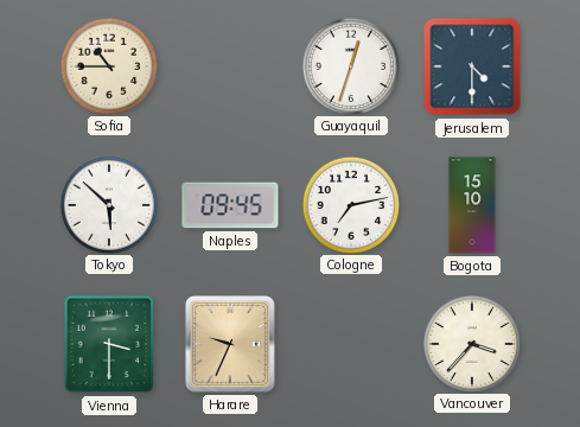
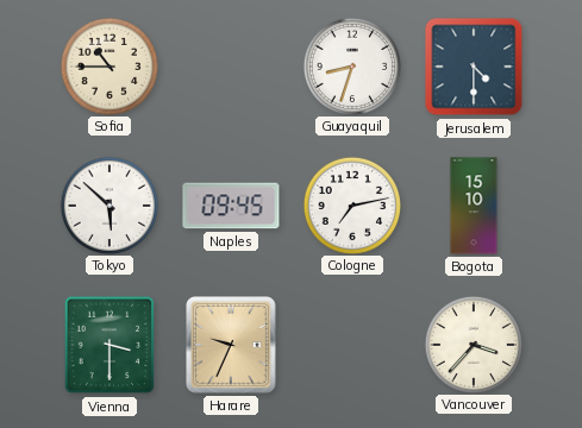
Guayaquil: 12:33 -> 8:33
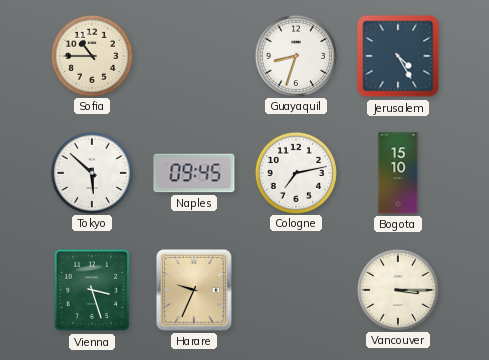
Jerusalem: 4:30 -> 4:25
Vienna: 3:30 -> 3:27
Vancouver: 3:37 -> 3:15
